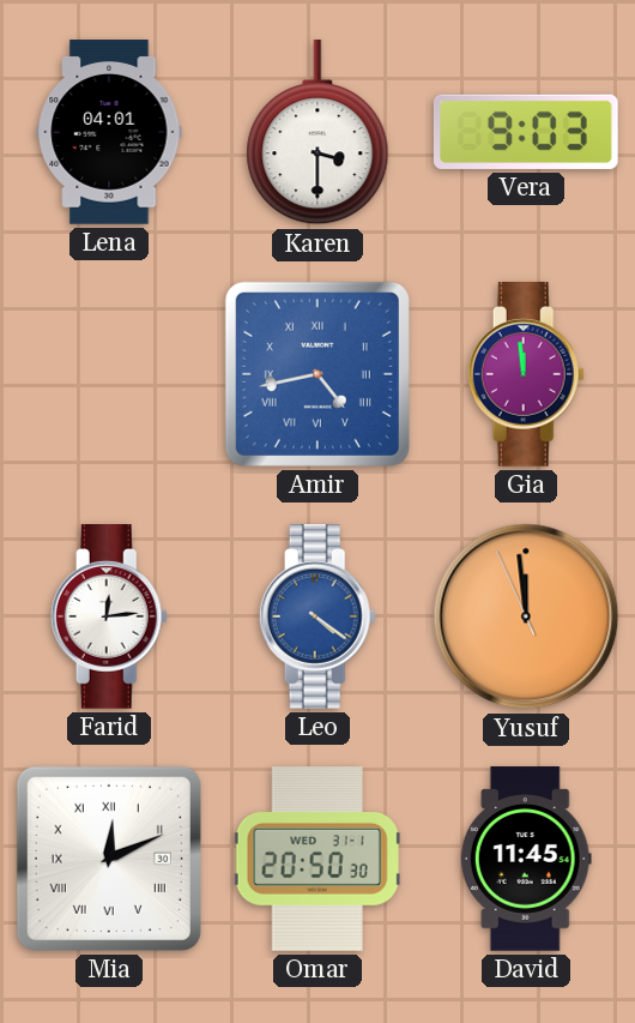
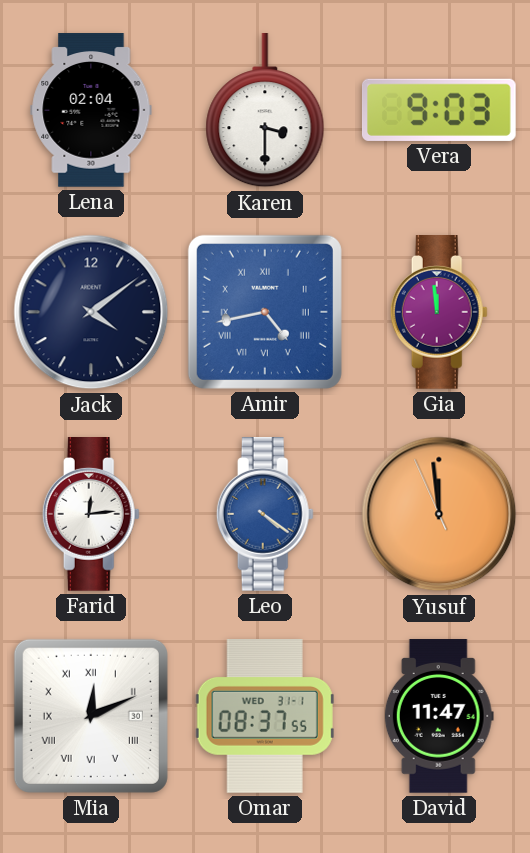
Lena: 04:01 -> 02:04
Jack: none -> 4:09
Omar: 20:50 -> 08:37
David: 11:45 -> 11:47
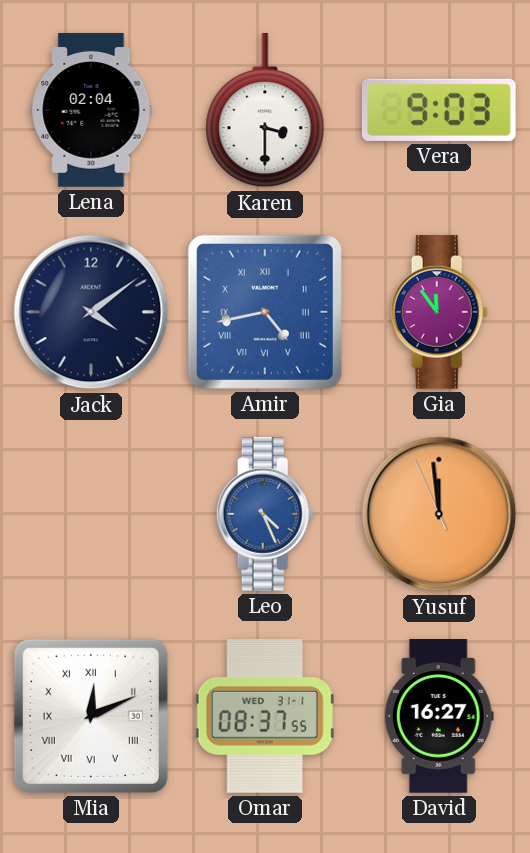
Gia: 11:59 -> 11:54
Farid: 12:14 -> none
Leo: 4:21 -> 4:26
David: 11:47 -> 16:27
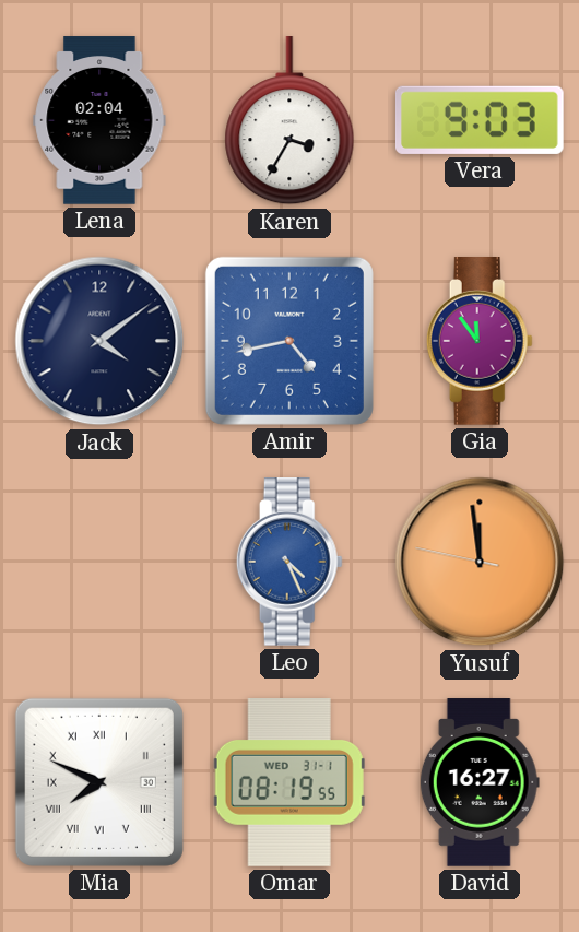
Karen: 3:30 -> 3:35
Amir numerals: Roman -> Arabic
Yusuf: 11:58:56 -> 11:58:47
Mia: 12:11 -> 7:49
Omar: 08:37 -> 08:19
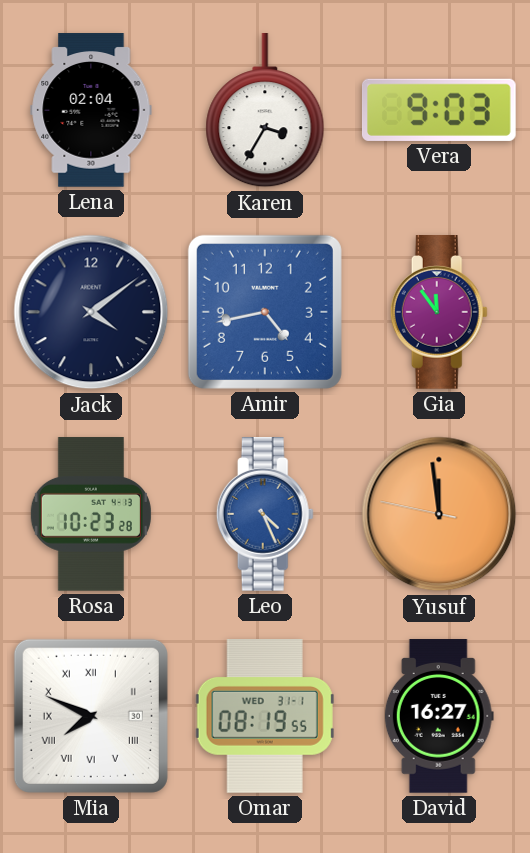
Rosa: none -> 10:23
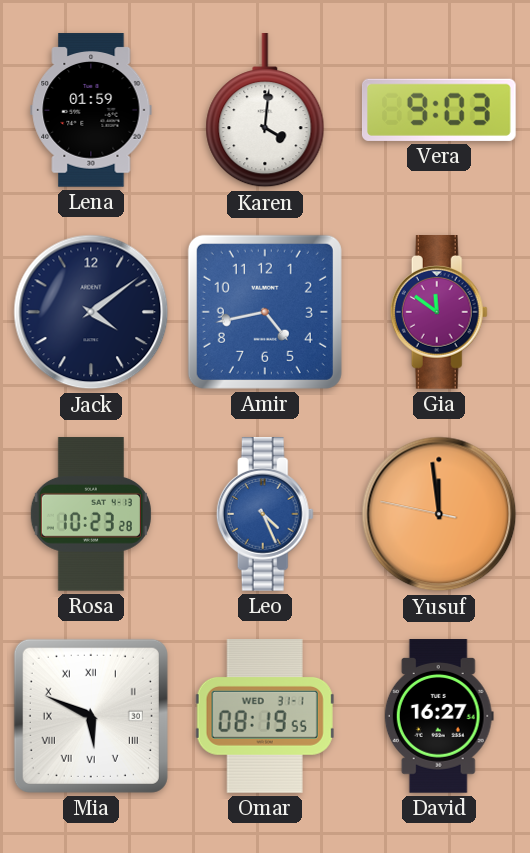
Lena: 02:04 -> 01:59
Karen: 3:35 -> 4:01
Gia: 11:54 -> 11:51
Mia: 7:49 -> 5:49
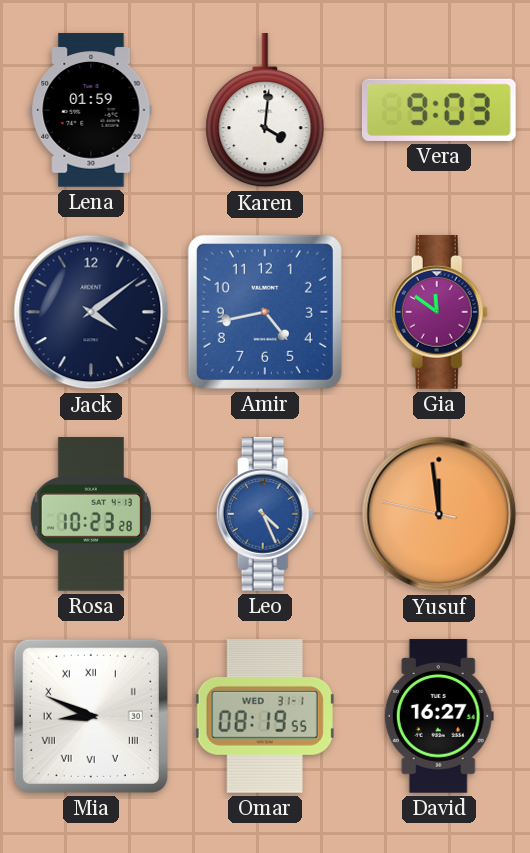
Mia: 5:49 -> 8:49
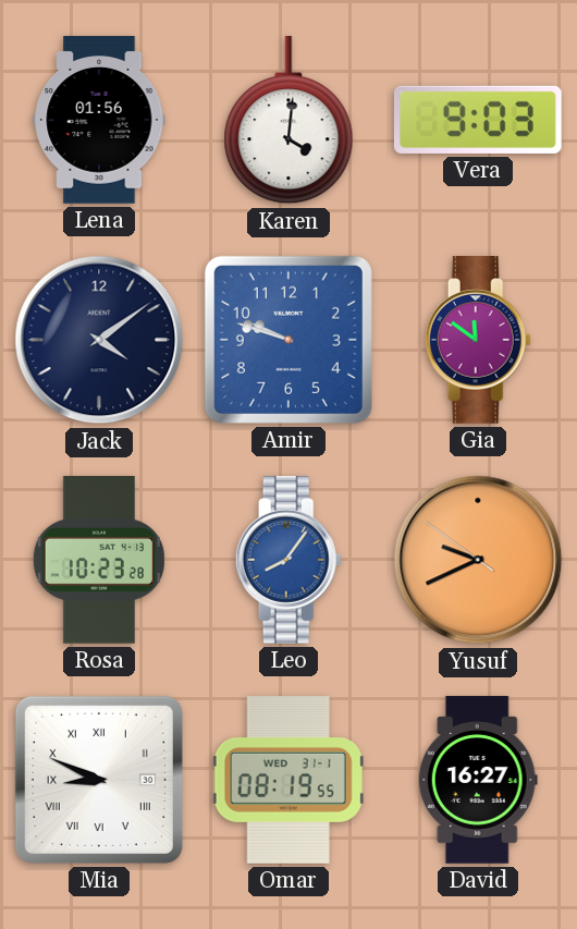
Lena: 01:59 -> 01:56
Amir: 4:43 -> 9:48
Leo: 4:26 -> 8:06
Yusuf: 11:58 -> 9:40
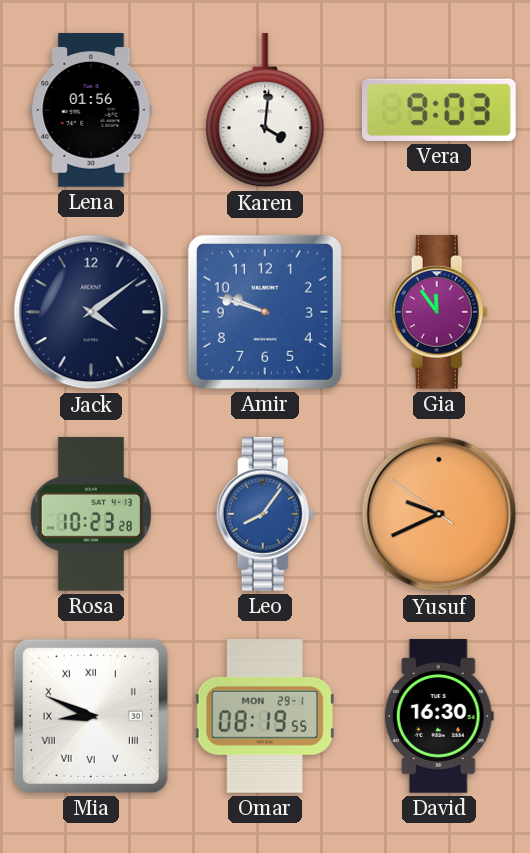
Gia: 11:51 -> 11:54
Omar date: WED 31-1 -> MON 29-1
David: 16:27 -> 16:30
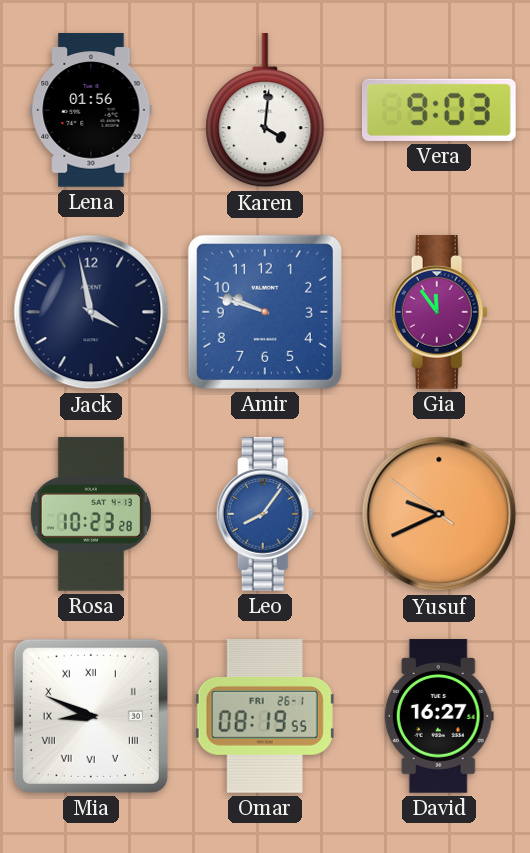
Jack: 4:09 -> 3:58
Omar date: MON 29-1 -> FRI 26-1
David: 16:30 -> 16:27
